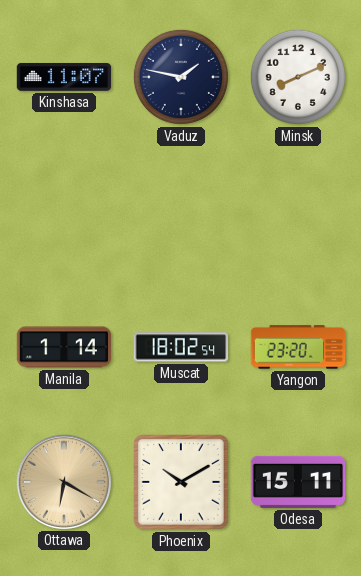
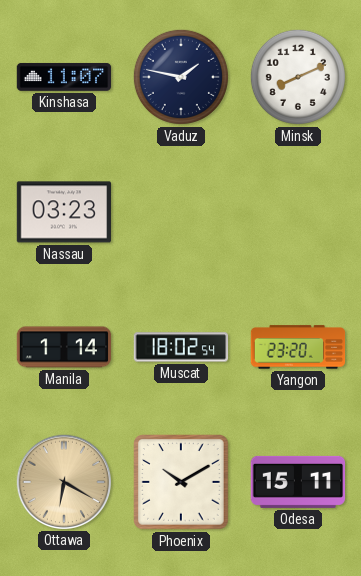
Nassau: none -> 03:23
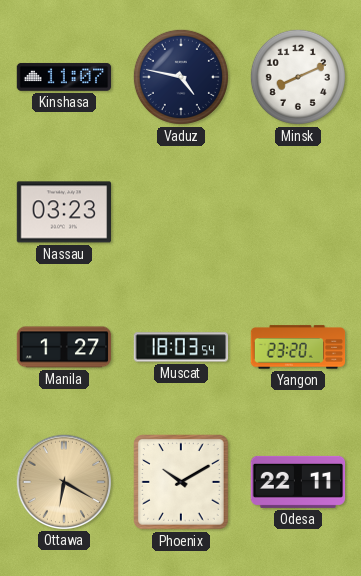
Vaduz: 1:47 -> 4:47
Manila: 1:14 -> 1:27
Muscat: 18:02 -> 18:03
Odesa: 15:11 -> 22:11
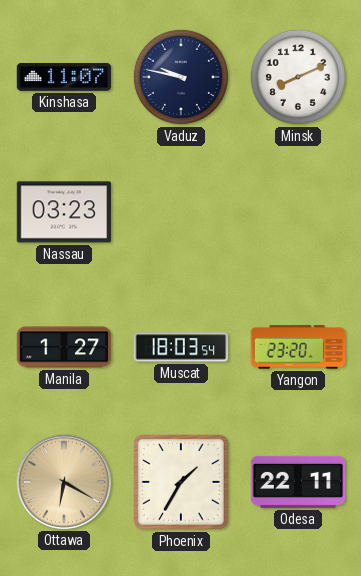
Vaduz: 4:47 -> 9:47
Phoenix: 10:10 -> 1:35
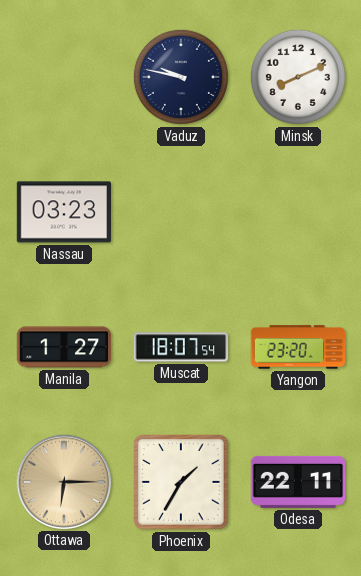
Kinshasa: 11:07 -> none
Muscat: 18:03 -> 18:07
Ottawa: 6:20 -> 6:15
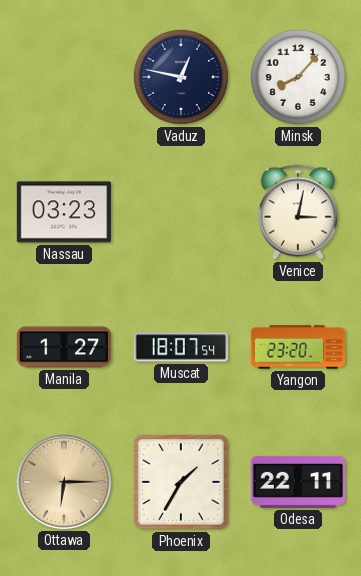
Vaduz: 9:47 -> 12:47
Minsk: 8:11 -> 8:07
Venice: none -> 3:02
